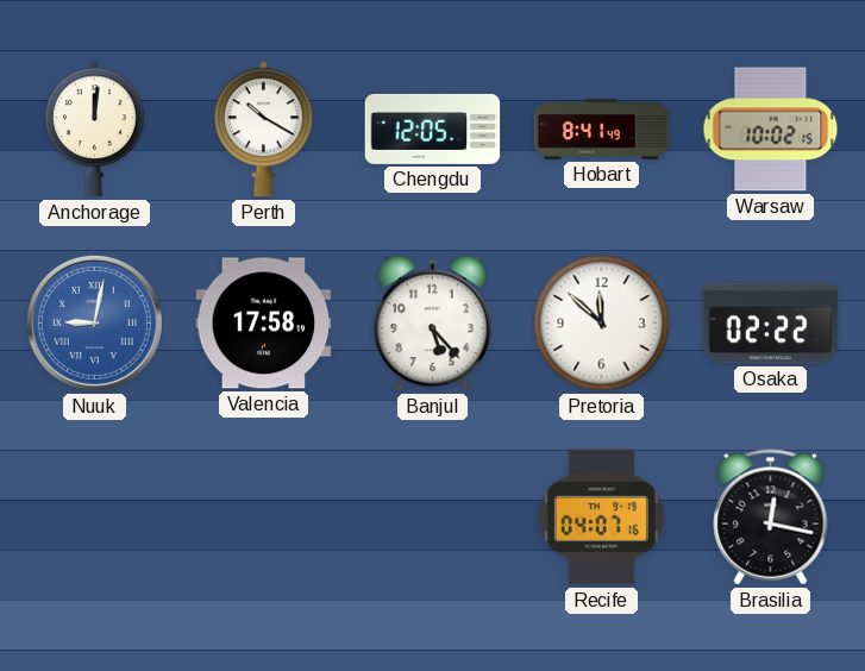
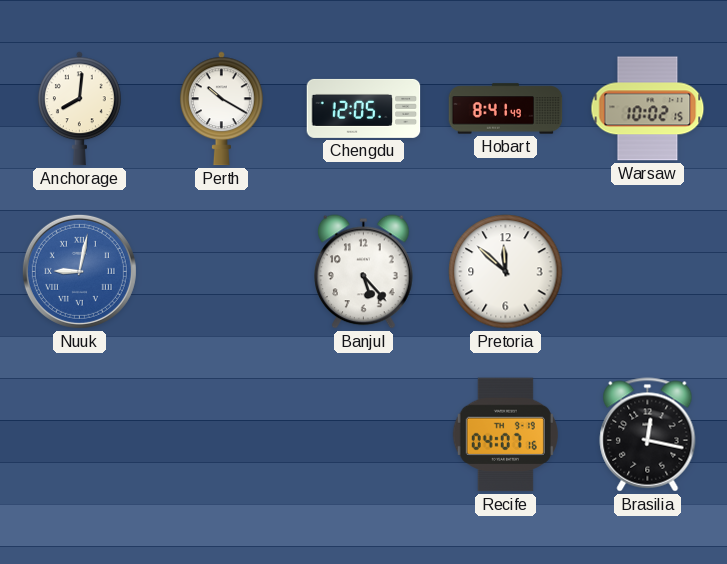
Anchorage: 12:01 -> 8:01
Valencia: 17:58 -> none
Osaka: 02:22 -> none
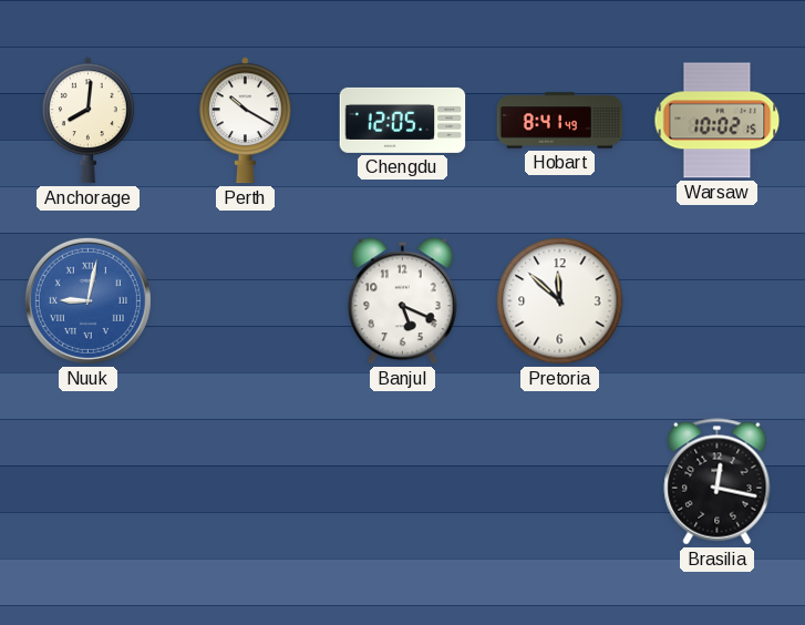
Banjul: 5:23 -> 5:19
Recife: 04:07 -> none
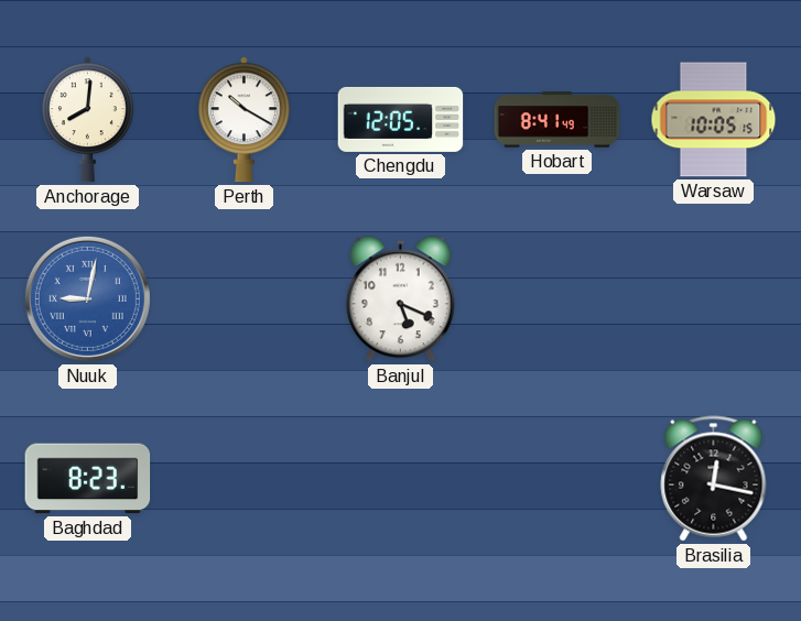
Warsaw: 10:02 -> 10:05
Pretoria: 11:52 -> none
Baghdad: none -> 8:23
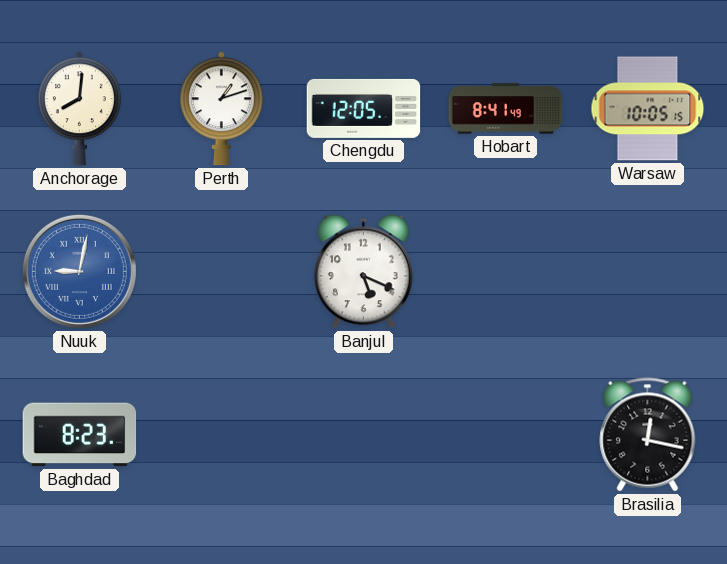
Perth: 10:20 -> 1:12
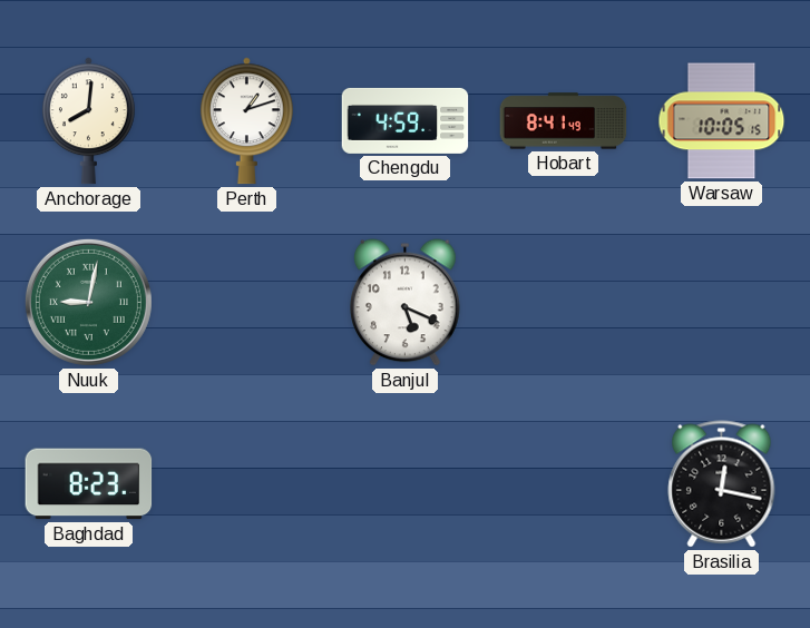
Chengdu: 12:05 -> 4:59
Nuuk dial: blue -> green
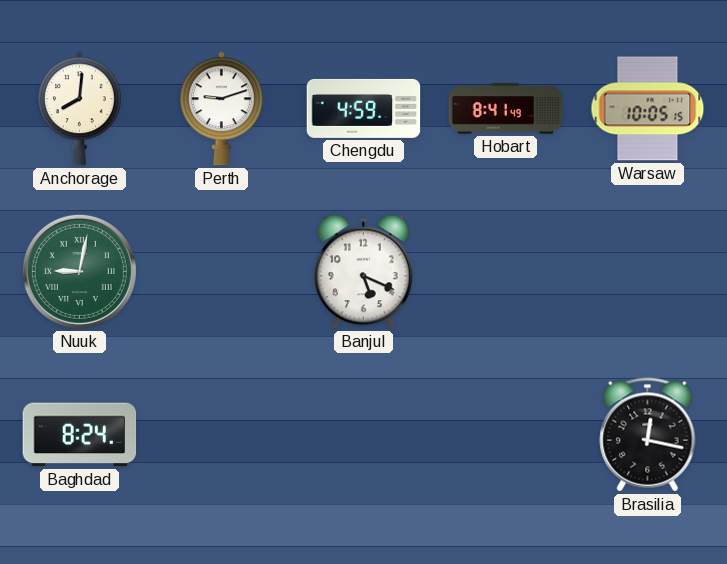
Perth: 1:12 -> 9:12
Baghdad: 8:23 -> 8:24
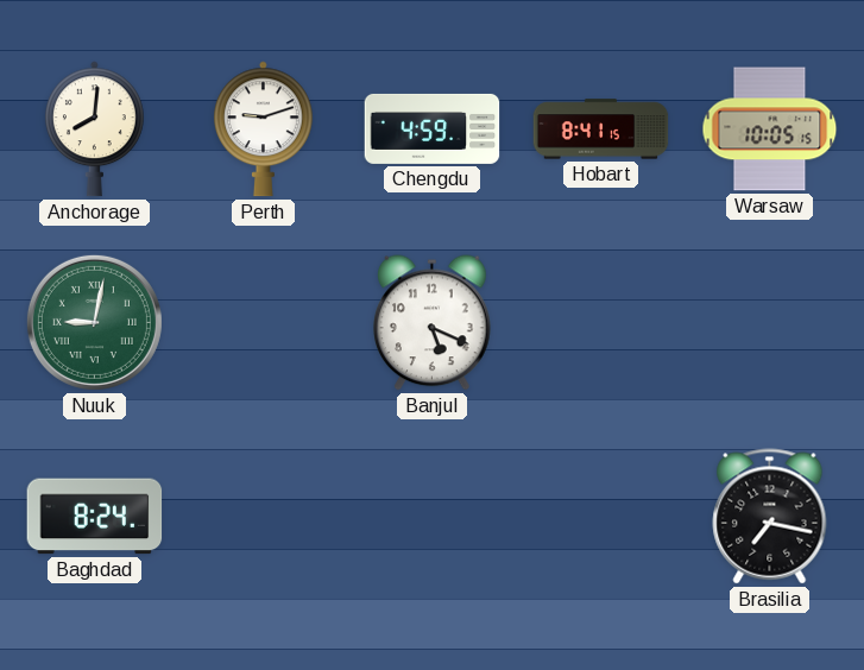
Hobart: 8:41:49 -> 8:41:15
Brasilia: 12:17 -> 7:17
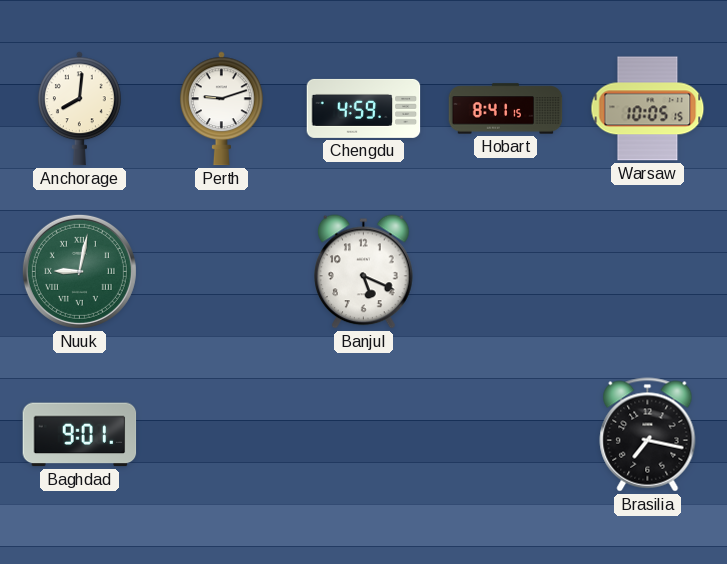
Baghdad: 8:24 -> 9:01
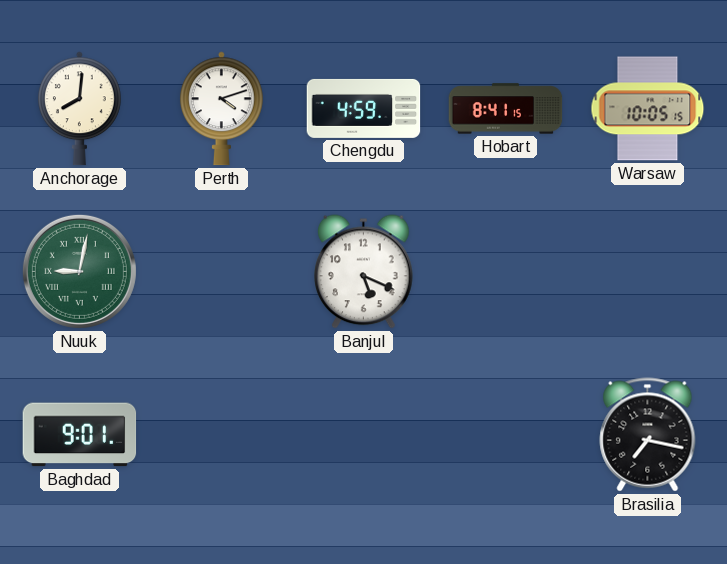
Perth: 9:12 -> 4:12
